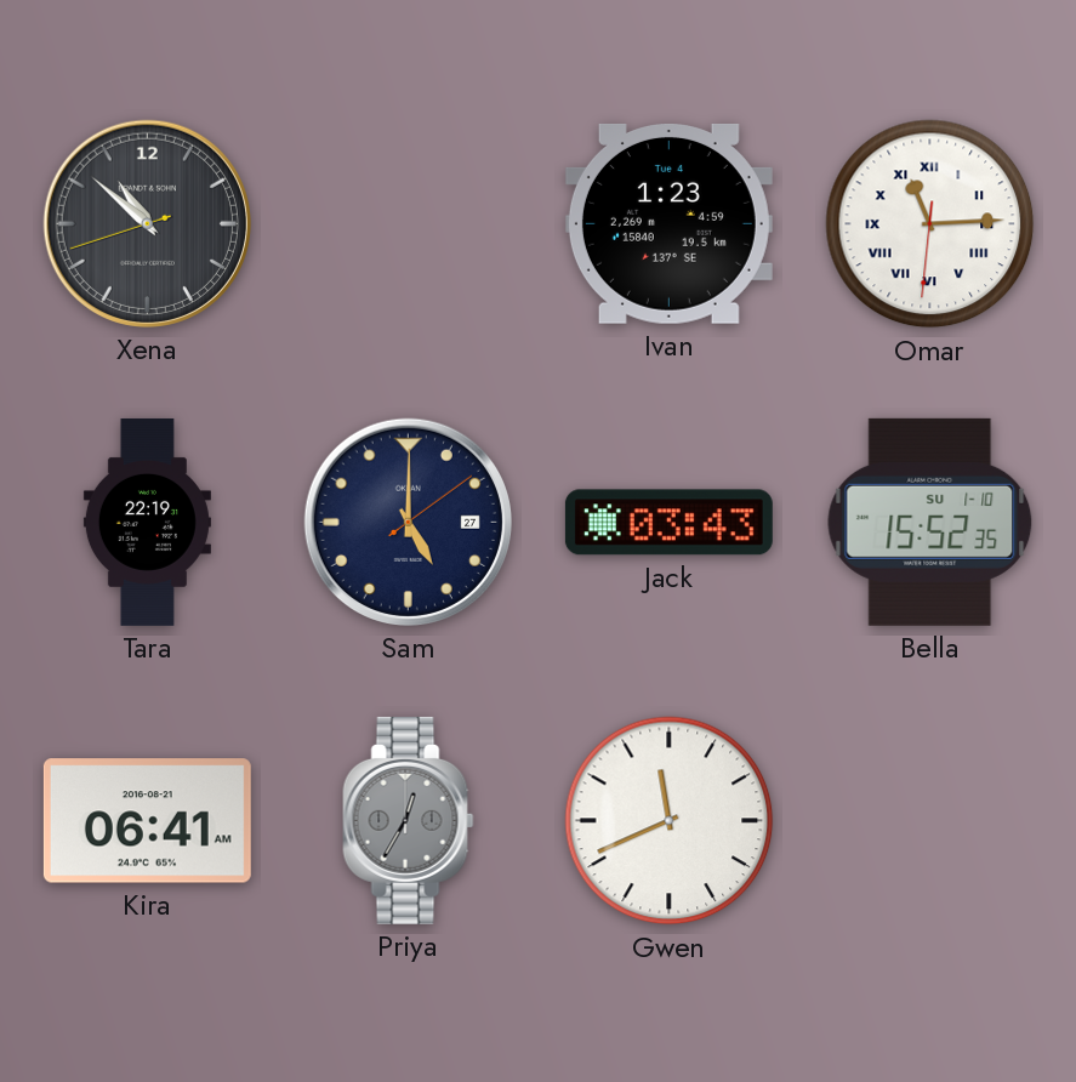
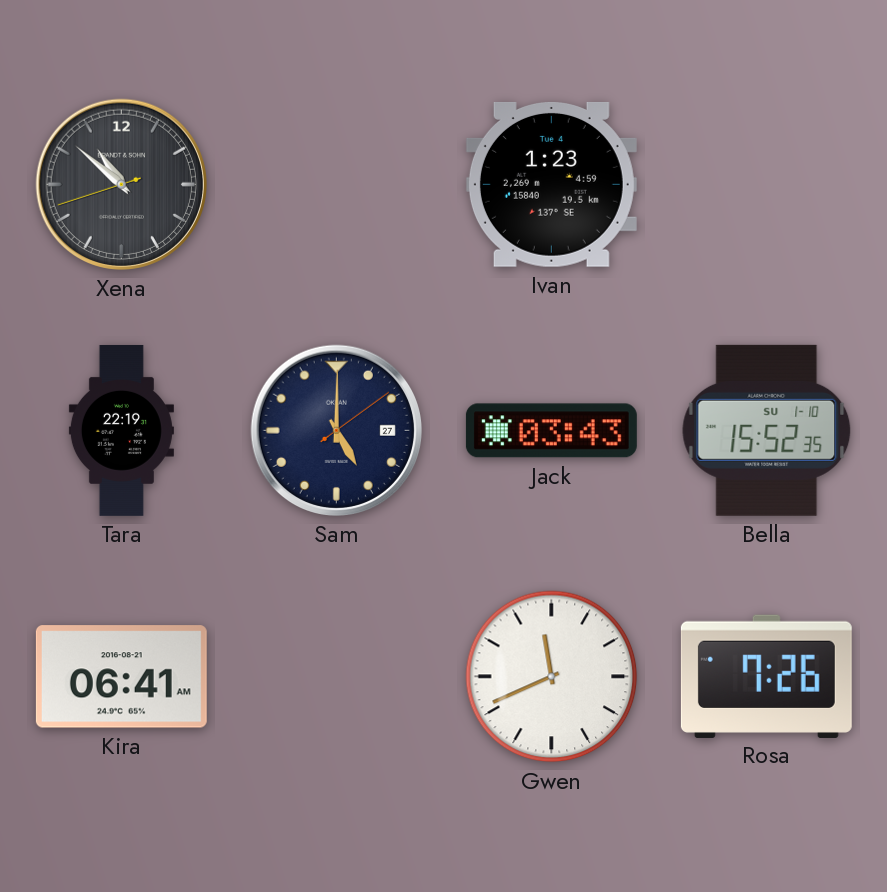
Omar: 11:14 -> none
Priya: 12:35 -> none
Rosa: none -> 7:26
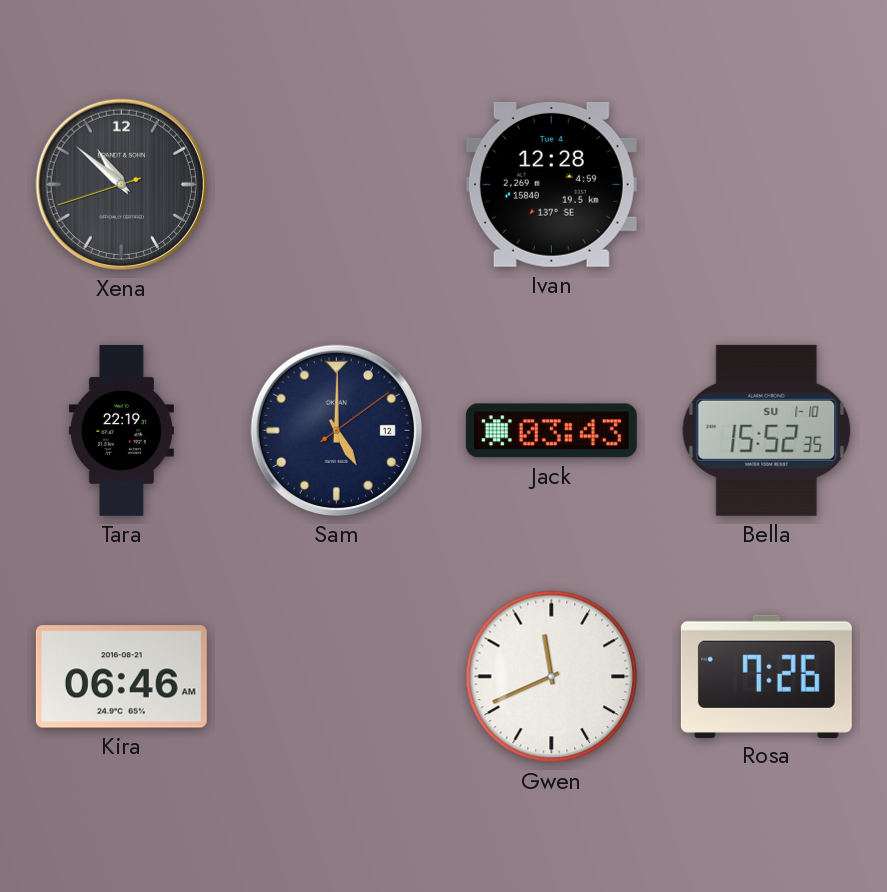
Ivan: 1:23 -> 12:28
Sam date: 27 -> 12
Kira: 06:41 -> 06:46
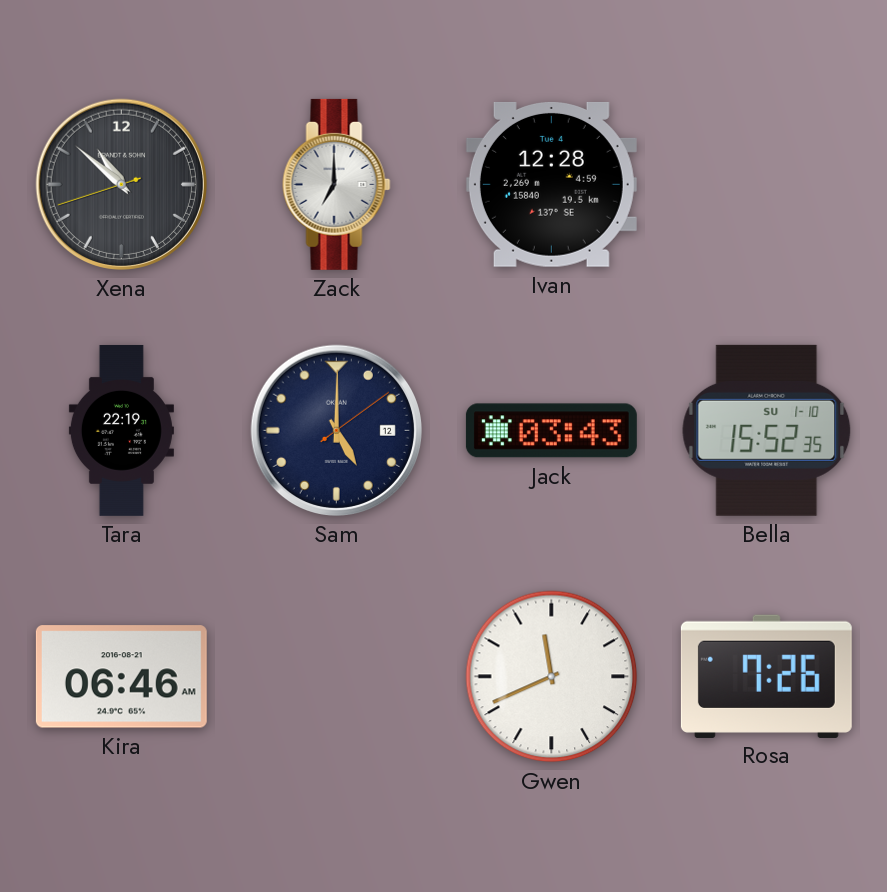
Zack: none -> 7:00
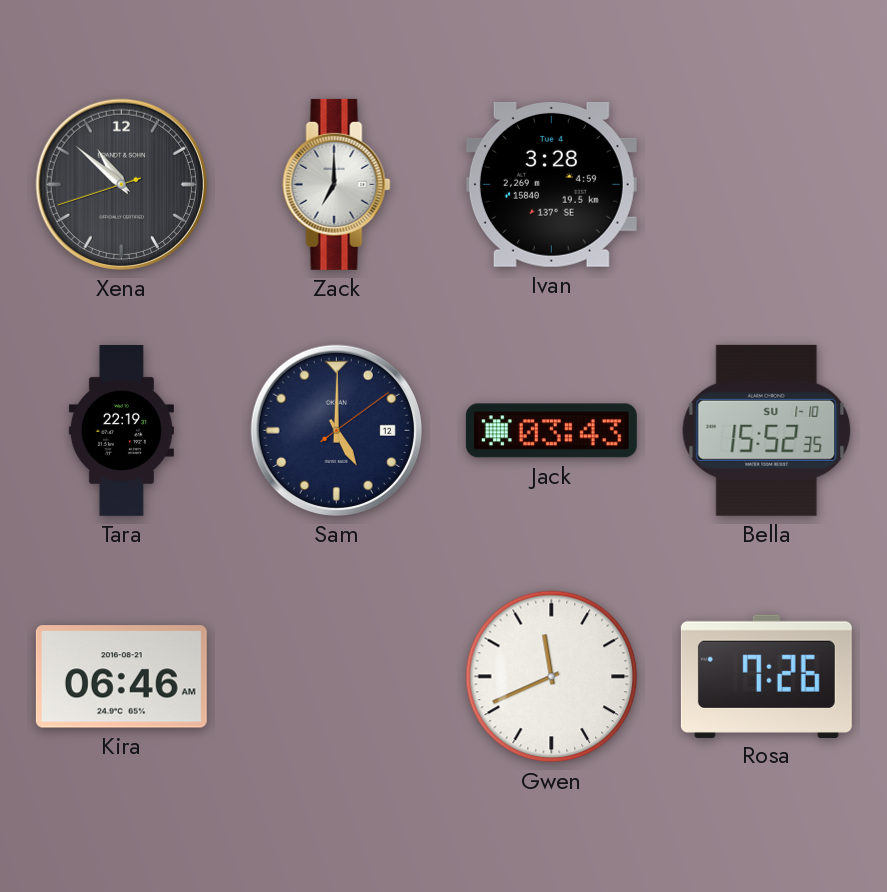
Ivan: 12:28 -> 3:28
